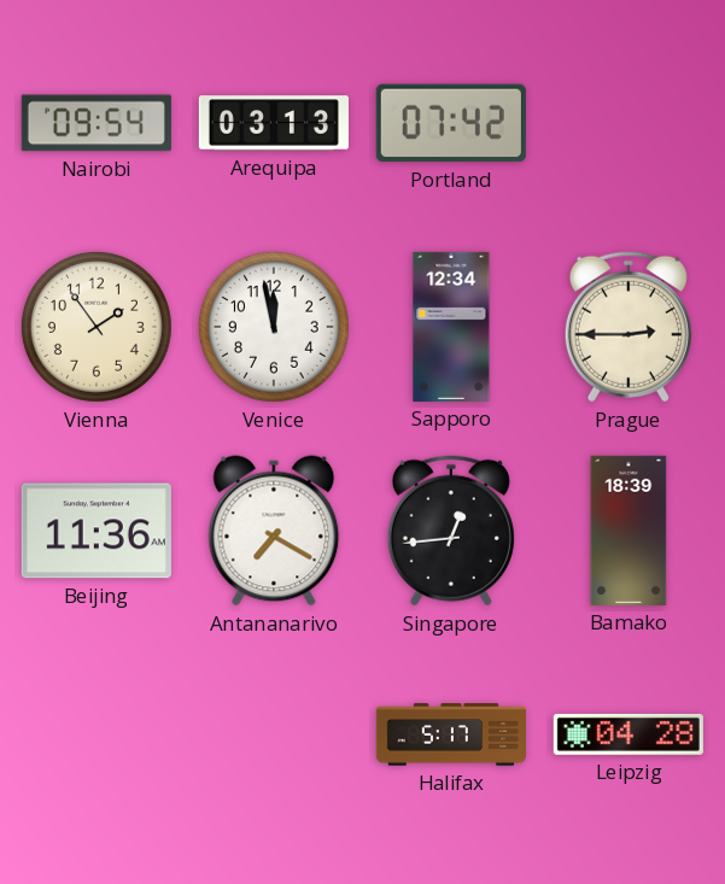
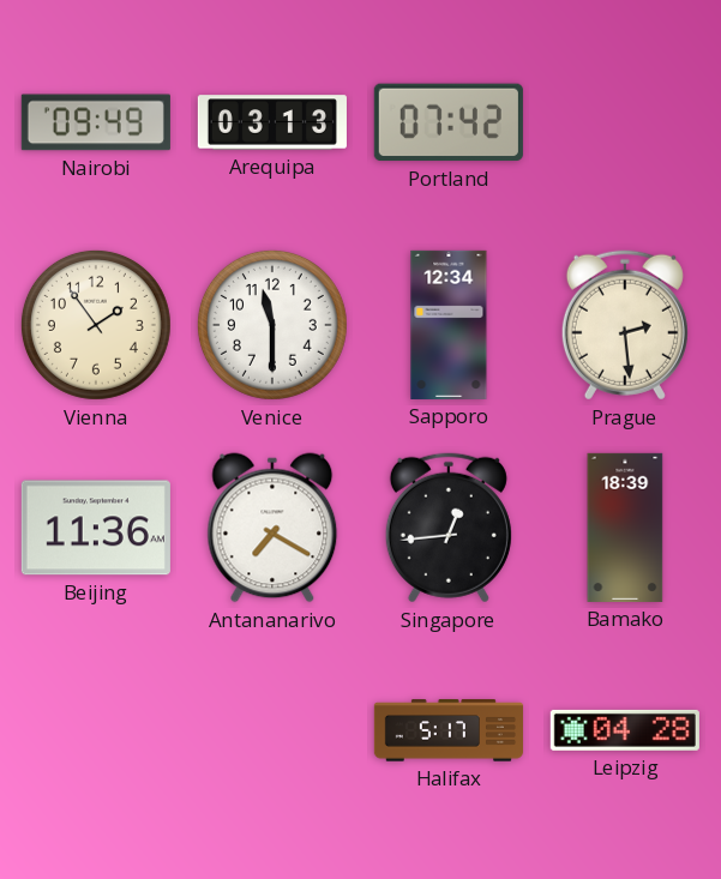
Nairobi: 09:54 -> 09:49
Venice: 11:58 -> 11:30
Prague: 2:45 -> 2:29
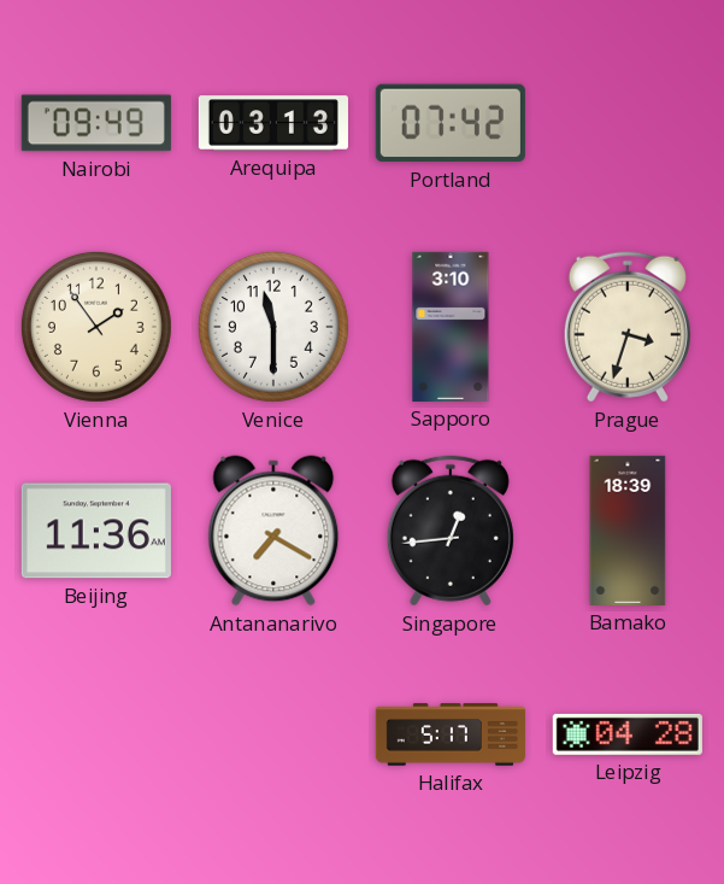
Sapporo: 12:34 -> 3:10
Prague: 2:29 -> 3:33
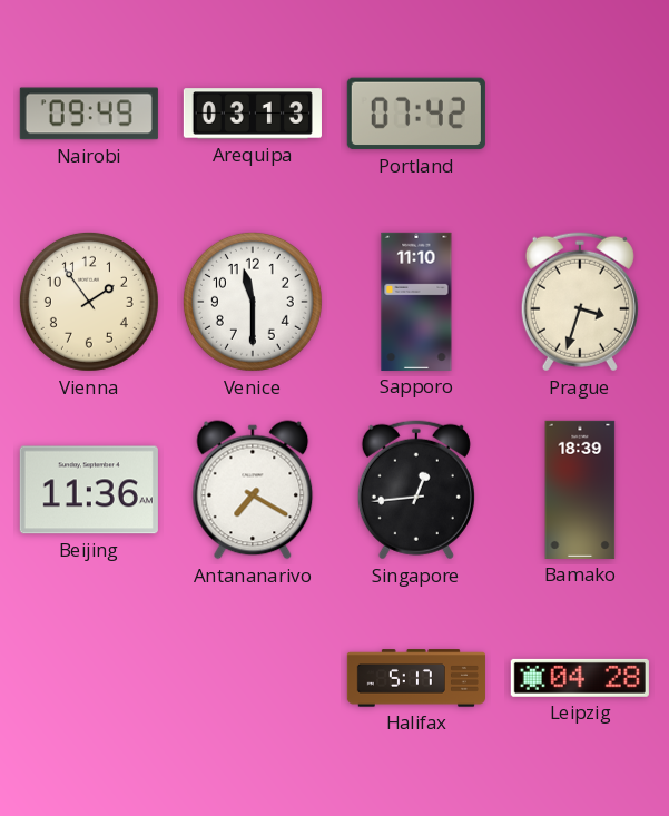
Sapporo: 3:10 -> 11:10
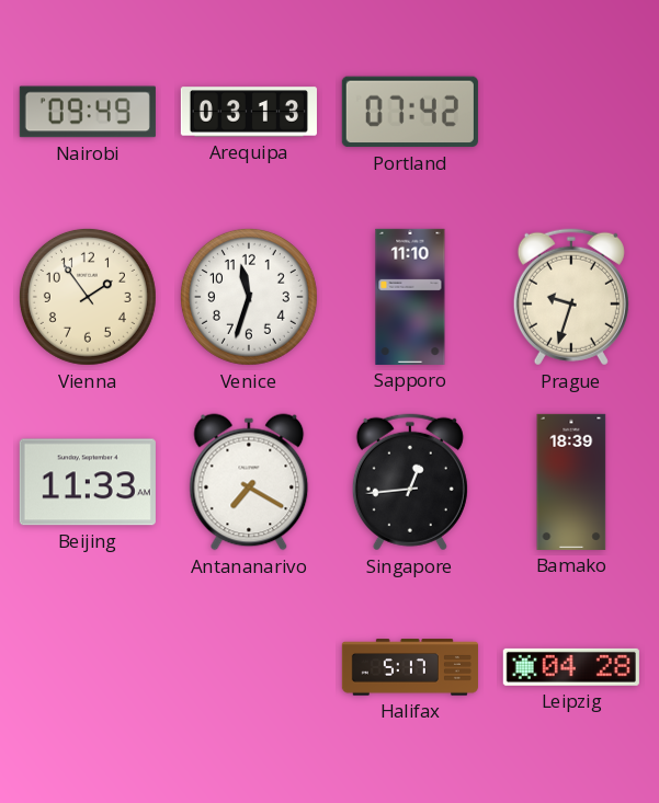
Venice: 11:30 -> 11:33
Prague: 3:33 -> 9:33
Beijing: 11:36 -> 11:33
